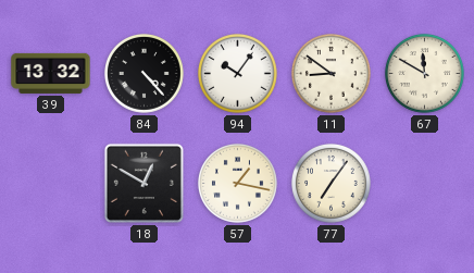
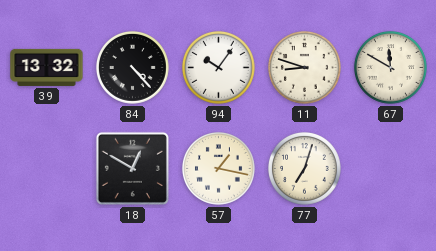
11: 8:51 -> 8:48
77: 7:06 -> 7:03
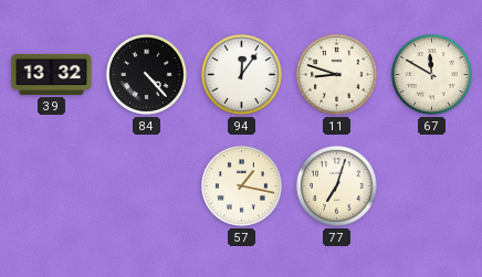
94: 10:06 -> 12:06
18: 12:50 -> none
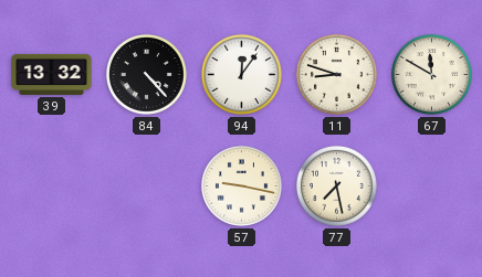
57: 1:17 -> 9:17
77: 7:03 -> 7:28
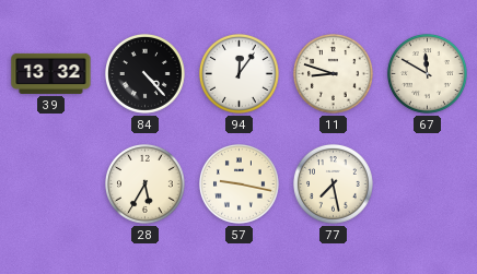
28: none -> 5:35
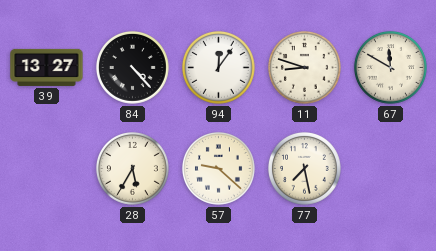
39: 13:32 -> 13:27
57: 9:17 -> 9:22
